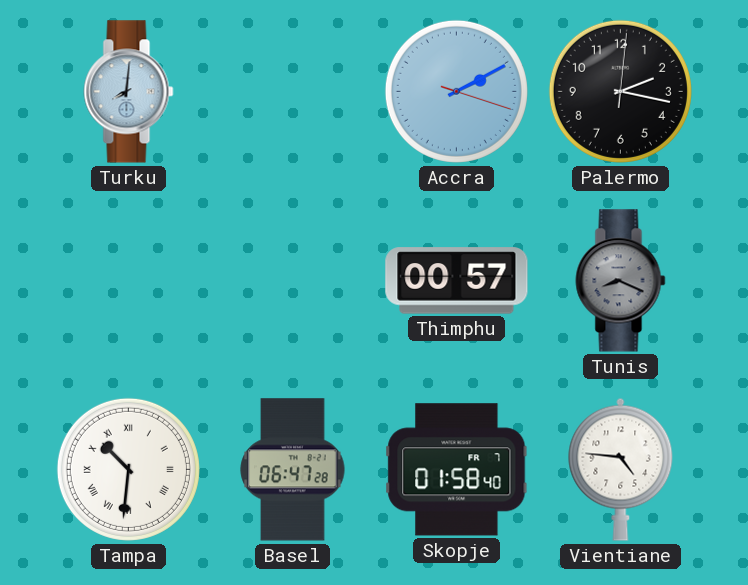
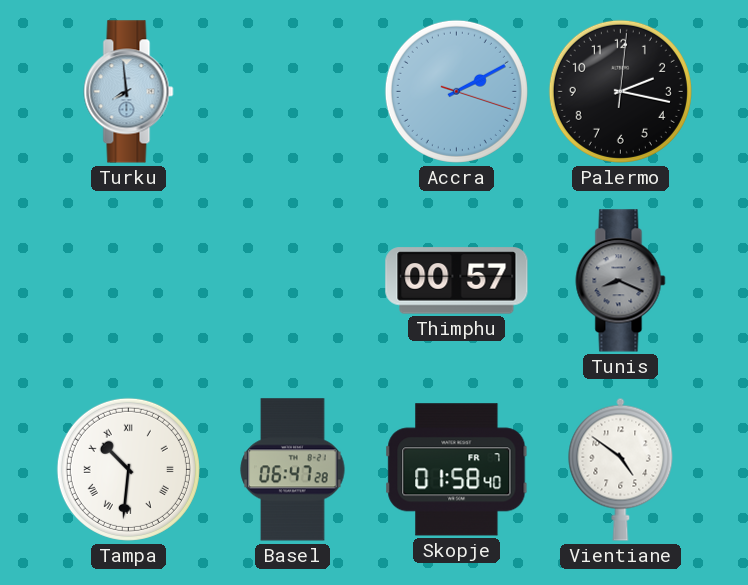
Turku: 8:01 -> 7:59
Vientiane: 4:46 -> 4:51
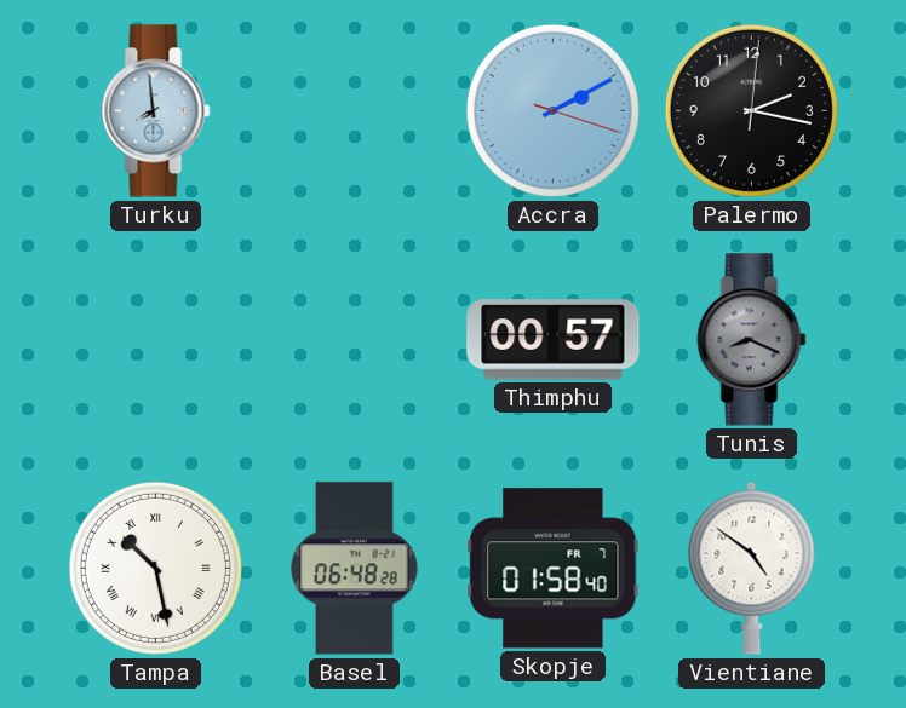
Tampa: 10:31 -> 10:28
Basel: 06:47 -> 06:48
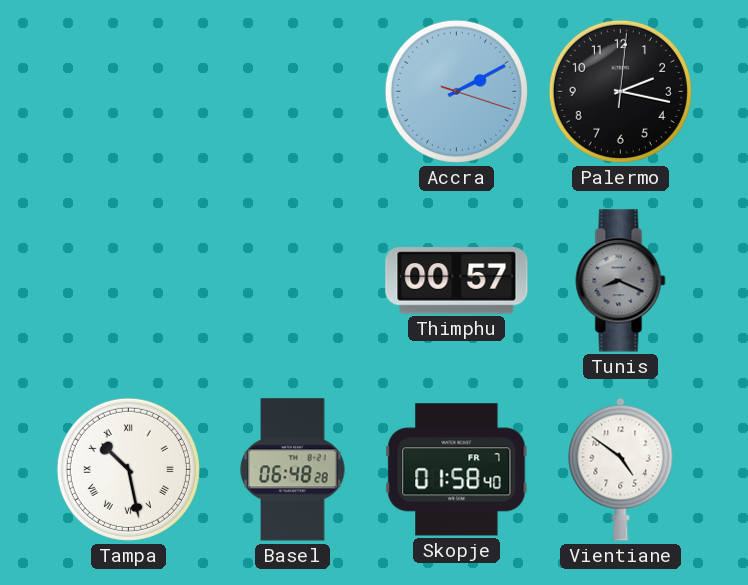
Turku: 7:59 -> none
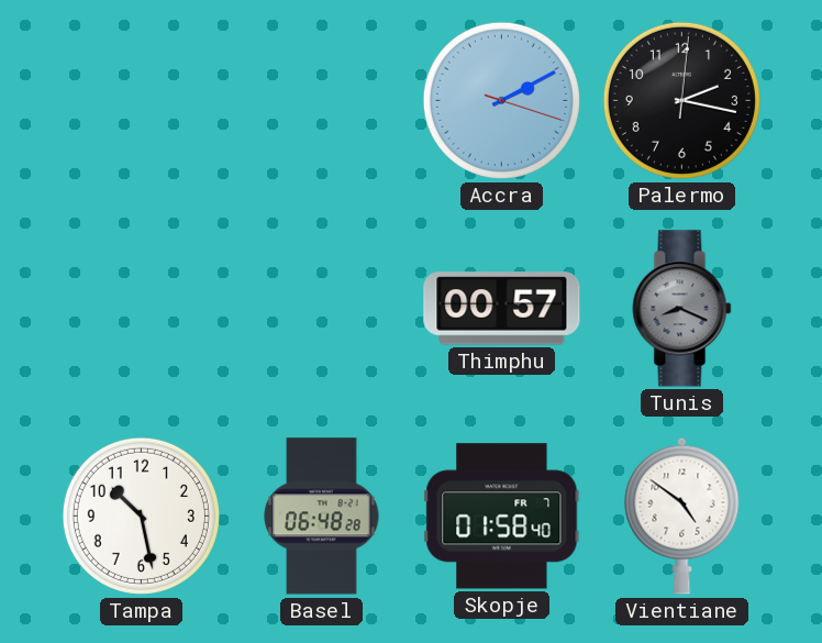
Tampa numerals: Roman -> Arabic
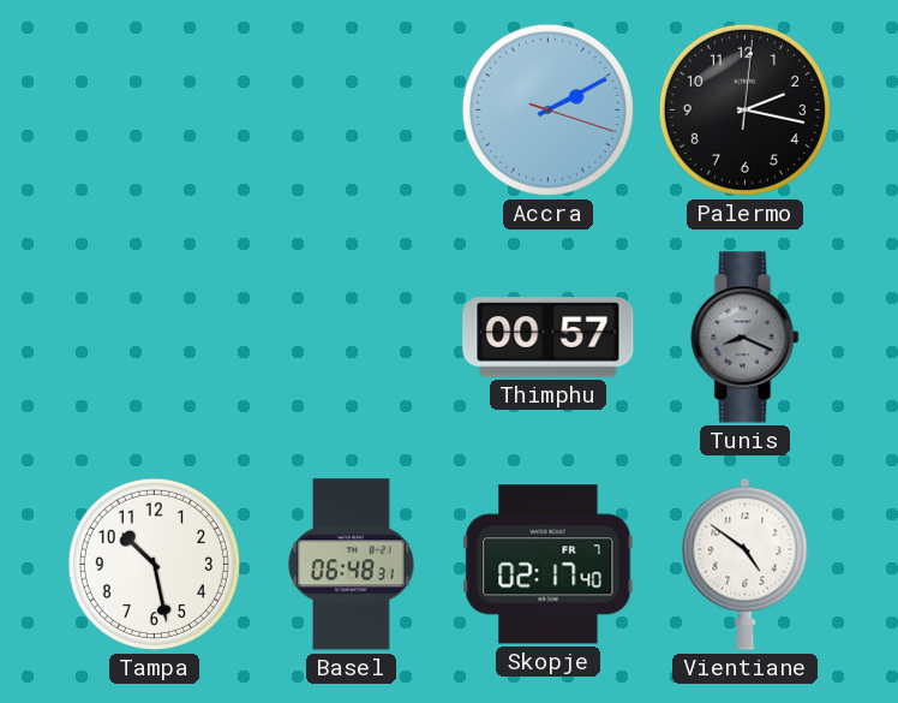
Basel: 06:48:28 -> 06:48:31
Skopje: 01:58 -> 02:17
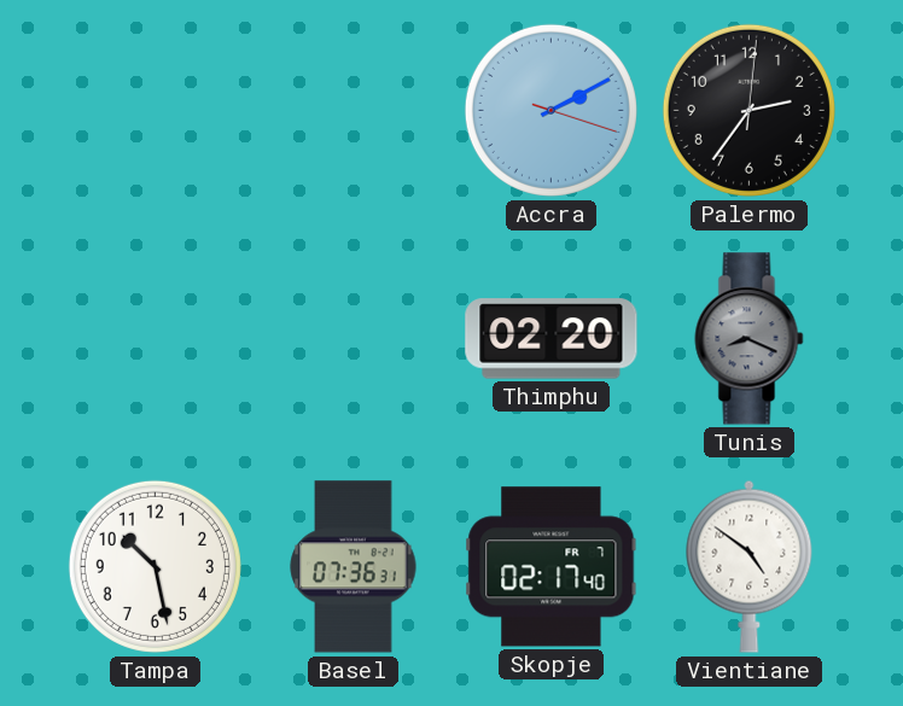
Palermo: 2:17 -> 2:36
Thimphu: 00:57 -> 02:20
Basel: 06:48 -> 07:36
